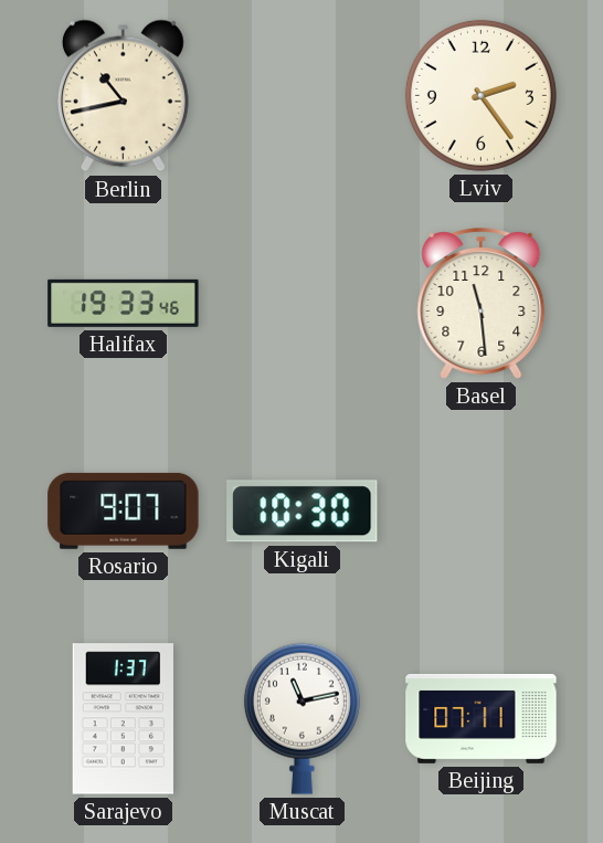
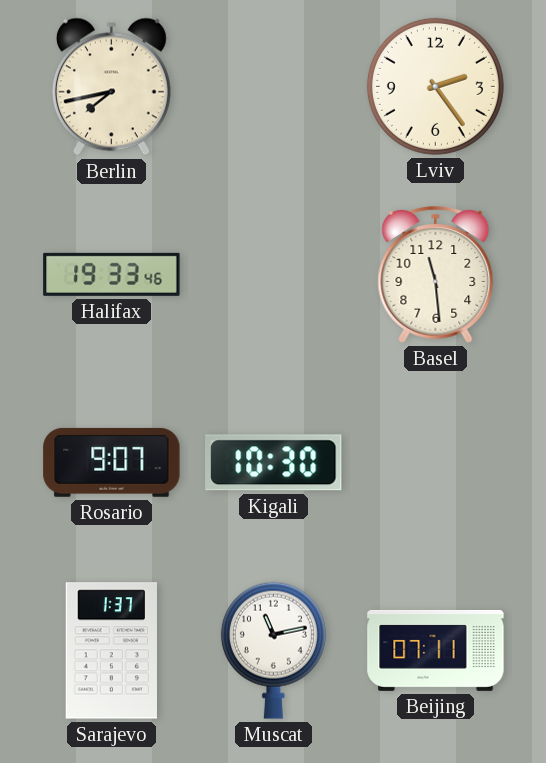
Berlin: 10:43 -> 7:43
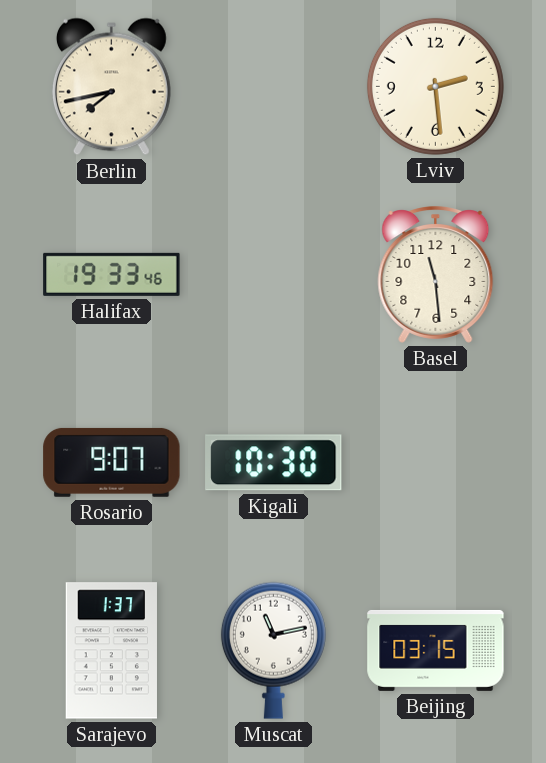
Lviv: 2:24 -> 2:29
Beijing: 07:11 -> 03:15
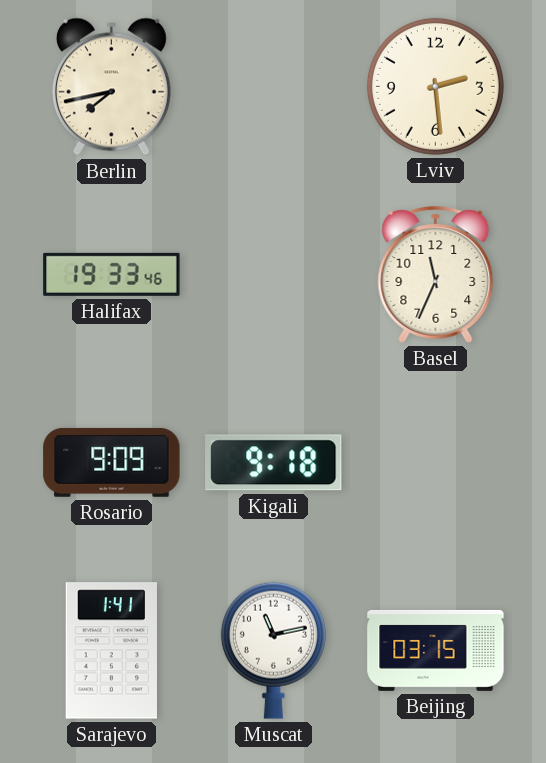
Basel: 11:29 -> 11:34
Rosario: 9:07 -> 9:09
Kigali: 10:30 -> 9:18
Sarajevo: 1:37 -> 1:41
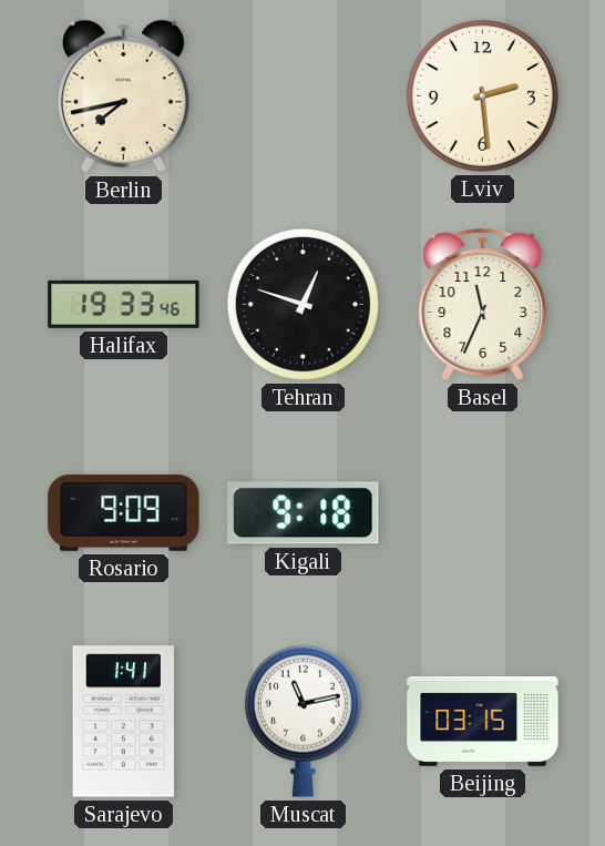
Tehran: none -> 12:48
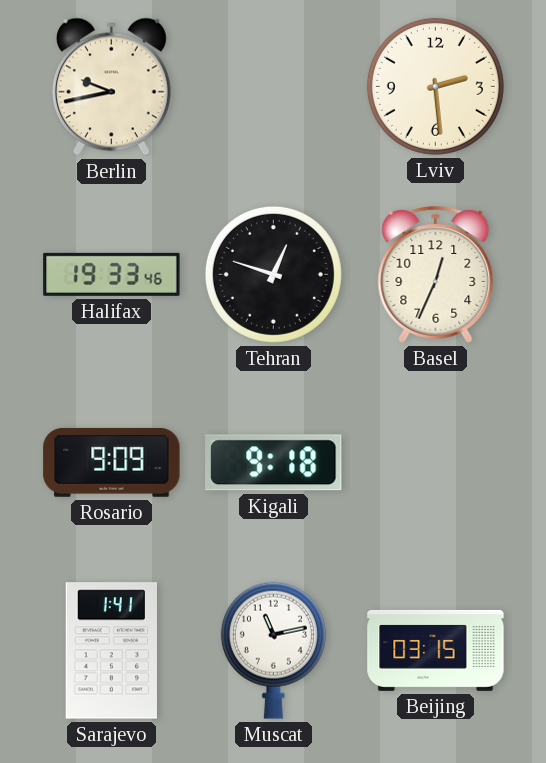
Berlin: 7:43 -> 9:43
Basel: 11:34 -> 12:34
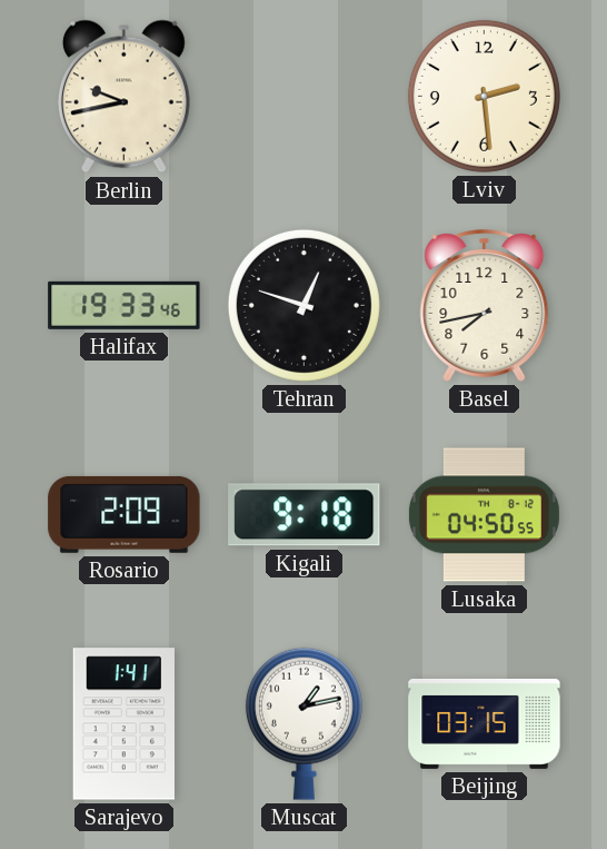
Basel: 12:34 -> 7:43
Rosario: 9:09 -> 2:09
Lusaka: none -> 04:50
Muscat: 11:13 -> 1:13
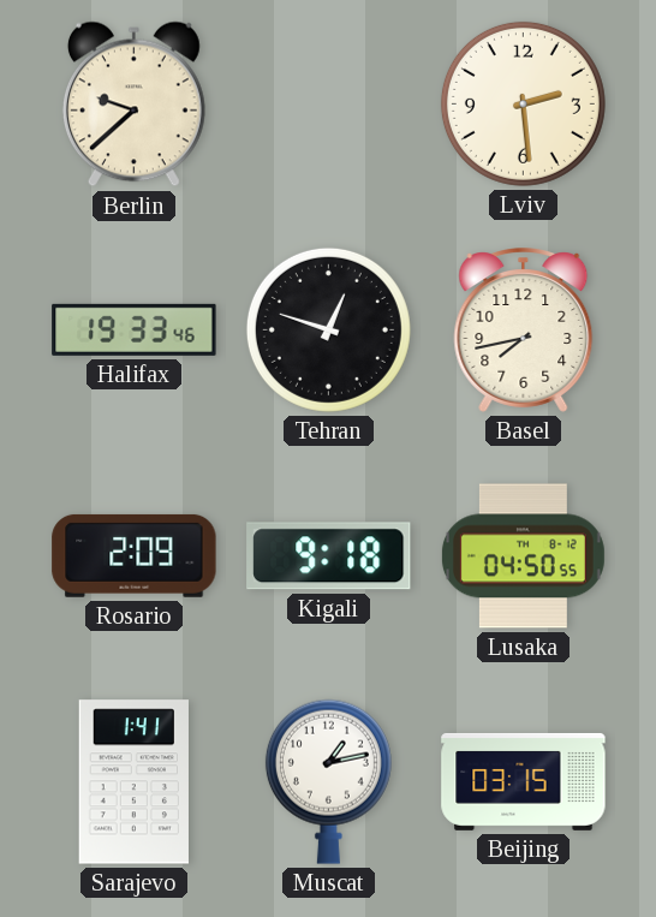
Berlin: 9:43 -> 9:38
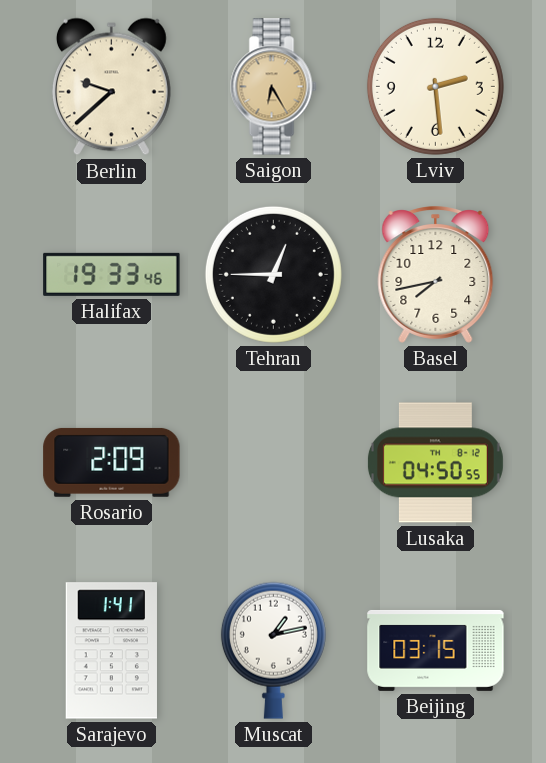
Saigon: none -> 6:25
Tehran: 12:48 -> 12:45
Kigali: 9:18 -> none
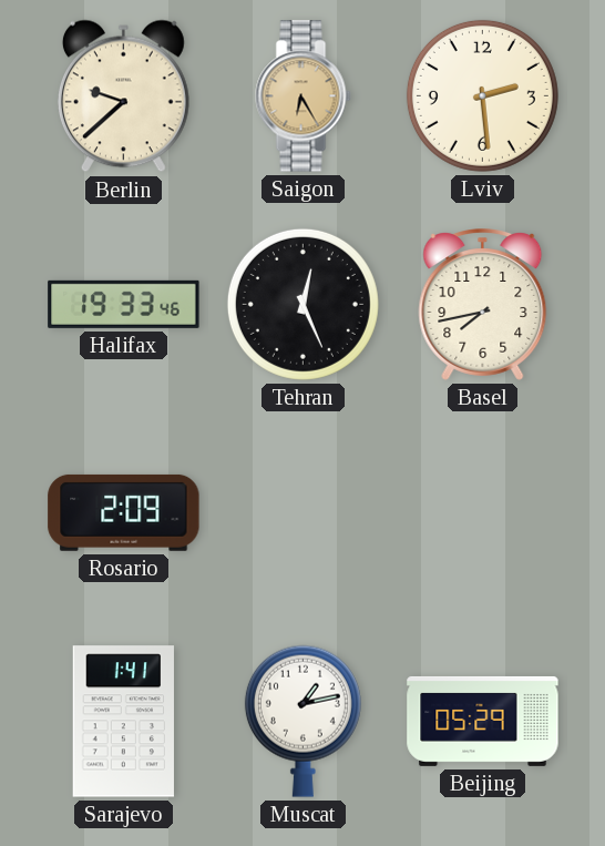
Tehran: 12:45 -> 12:26
Lusaka: 04:50 -> none
Beijing: 03:15 -> 05:29
